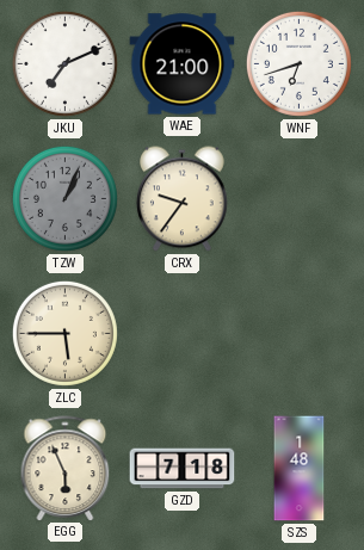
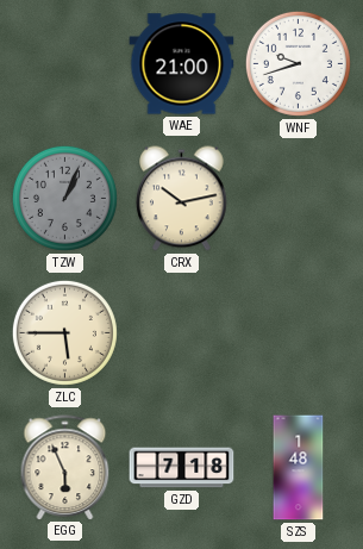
JKU: 7:11 -> none
WNF: 6:42 -> 9:42
CRX: 9:36 -> 10:13
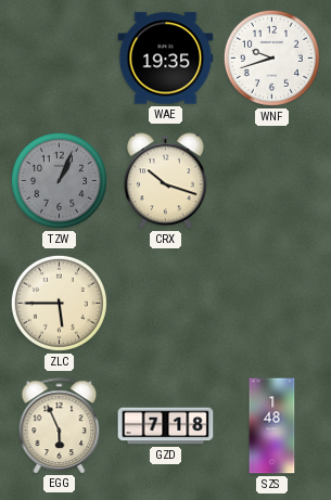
WAE: 21:00 -> 19:35
CRX: 10:13 -> 10:18
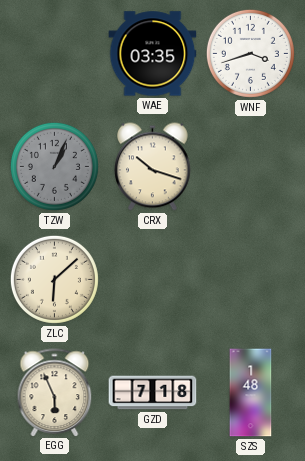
WAE: 19:35 -> 03:35
WNF: 9:42 -> 3:42
ZLC: 5:45 -> 6:08
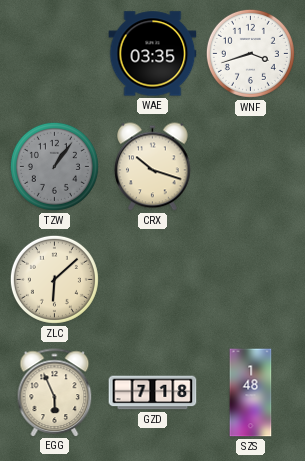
TZW: 1:04 -> 1:06
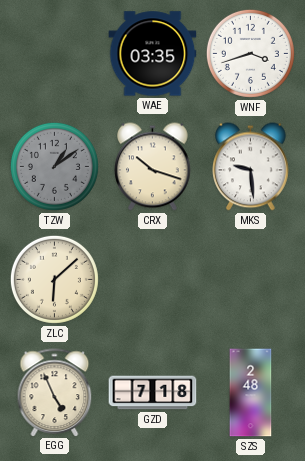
TZW: 1:06 -> 1:09
MKS: none -> 9:29
EGG: 5:56 -> 4:56
SZS: 1:48 -> 2:48
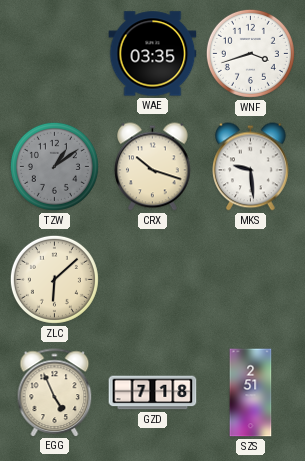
SZS: 2:48 -> 2:51
